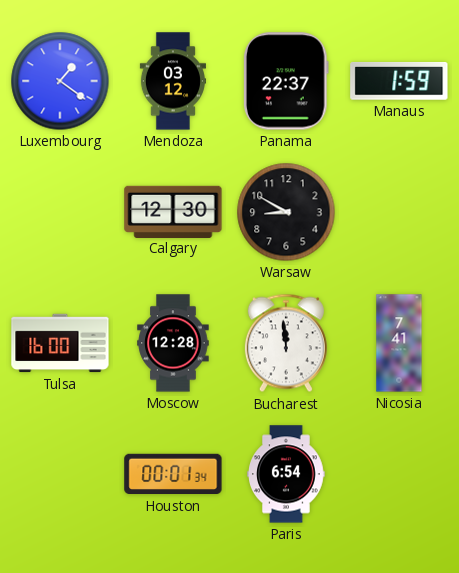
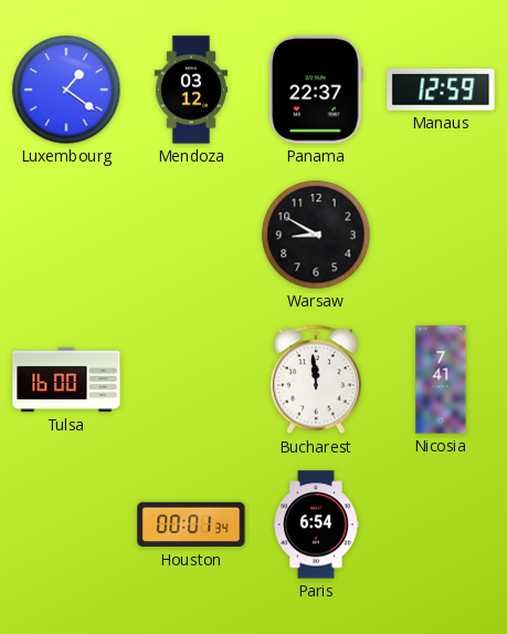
Manaus: 1:59 -> 12:59
Calgary: 12:30 -> none
Moscow: 12:28 -> none
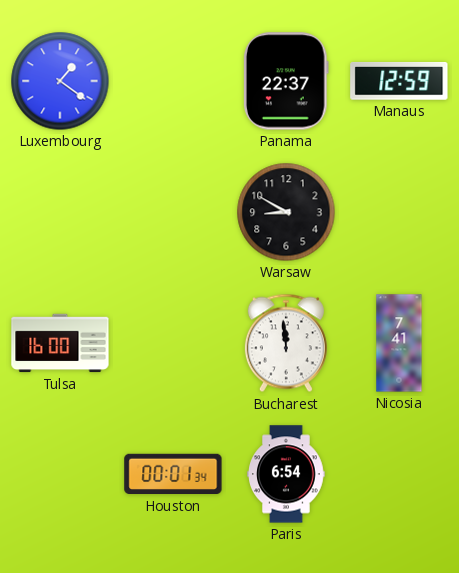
Mendoza: 03:12 -> none
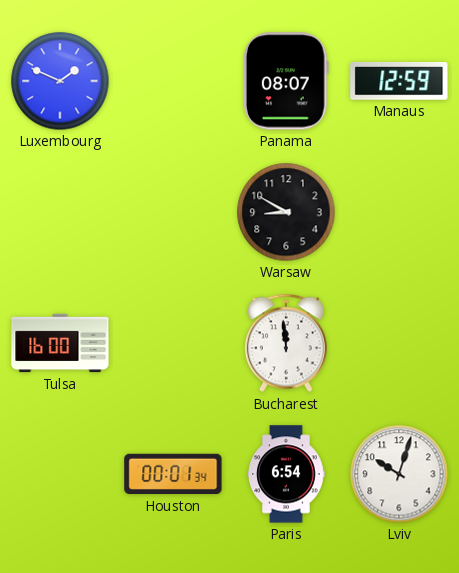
Luxembourg: 1:21 -> 1:49
Panama: 22:37 -> 08:07
Nicosia: 7:41 -> none
Lviv: none -> 10:03
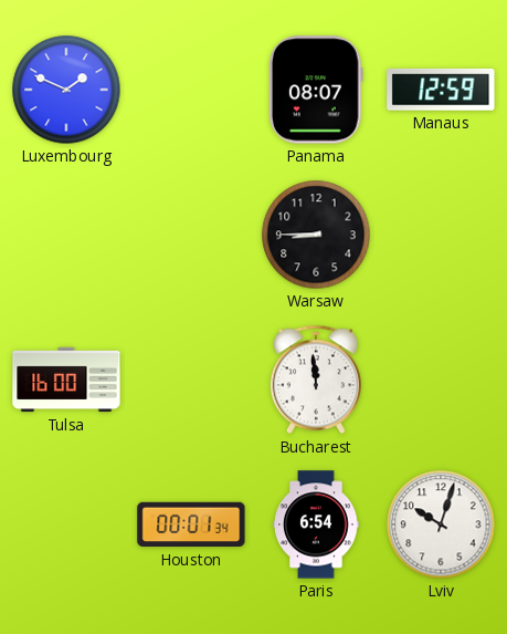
Warsaw: 8:50 -> 8:45
